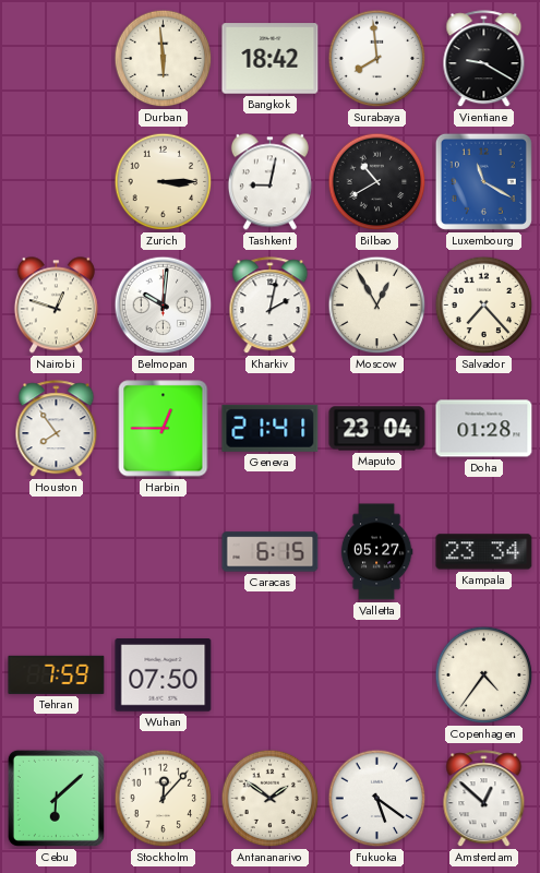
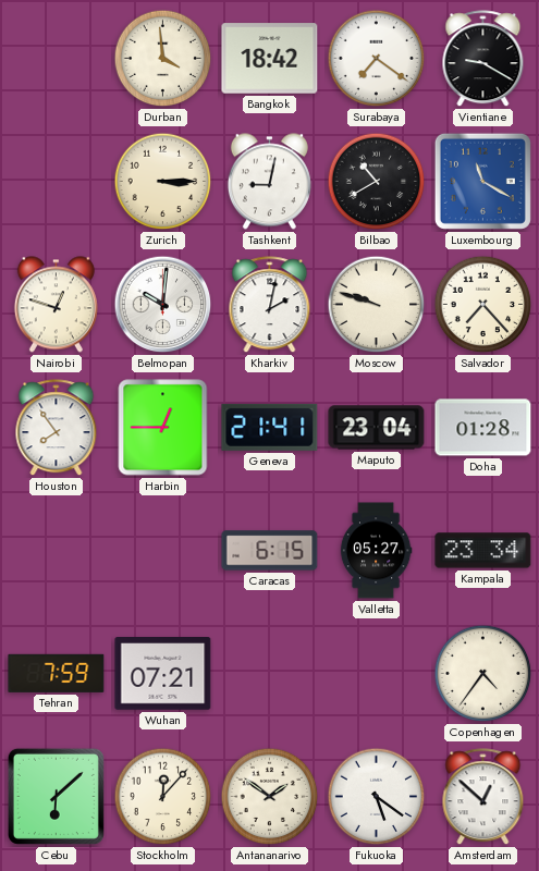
Durban: 5:59 -> 3:59
Surabaya: 7:59 -> 7:21
Moscow: 12:55 -> 9:48
Wuhan: 07:50 -> 07:21
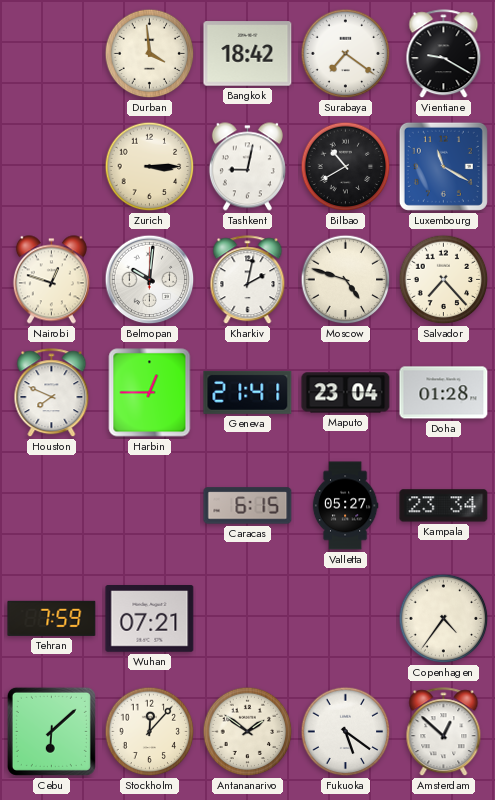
Moscow: 9:48 -> 4:48
Houston: 7:54 -> 7:49
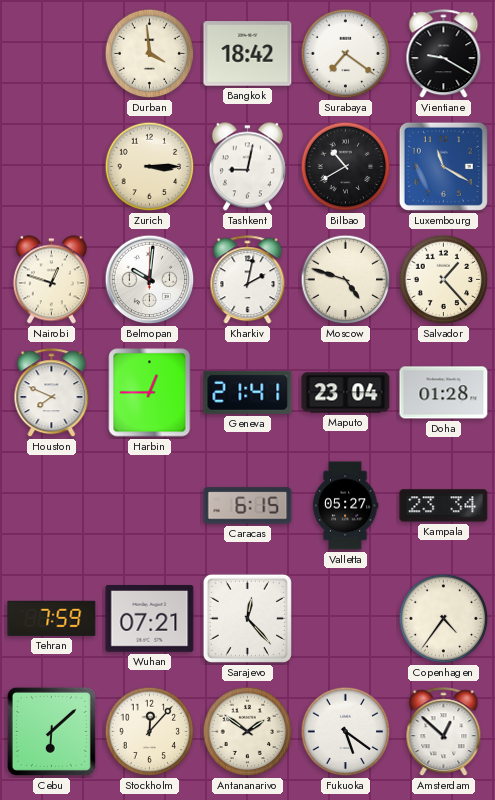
Salvador: 7:23 -> 1:23
Sarajevo: none -> 12:23
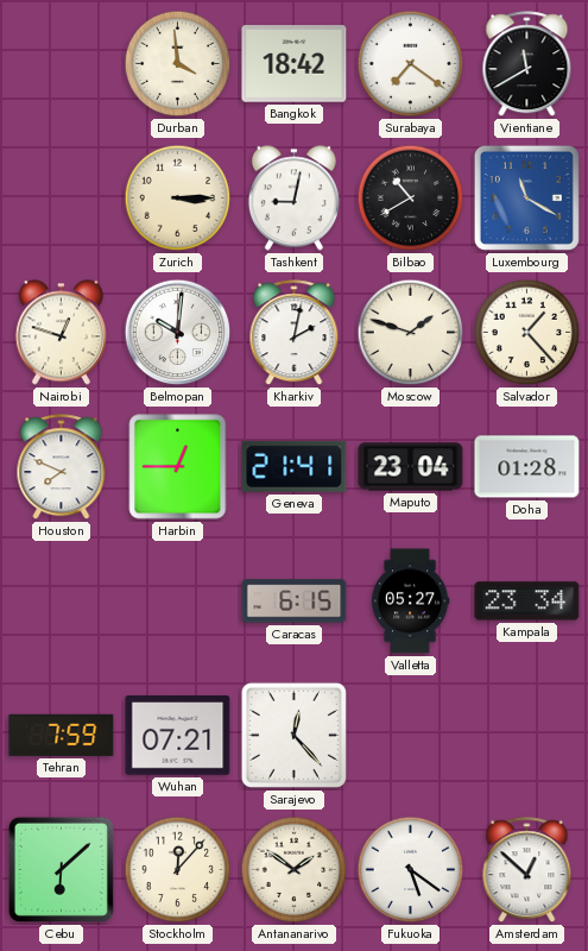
Vientiane: 9:20 -> 11:40
Moscow: 4:48 -> 1:48
Copenhagen: 4:36 -> none
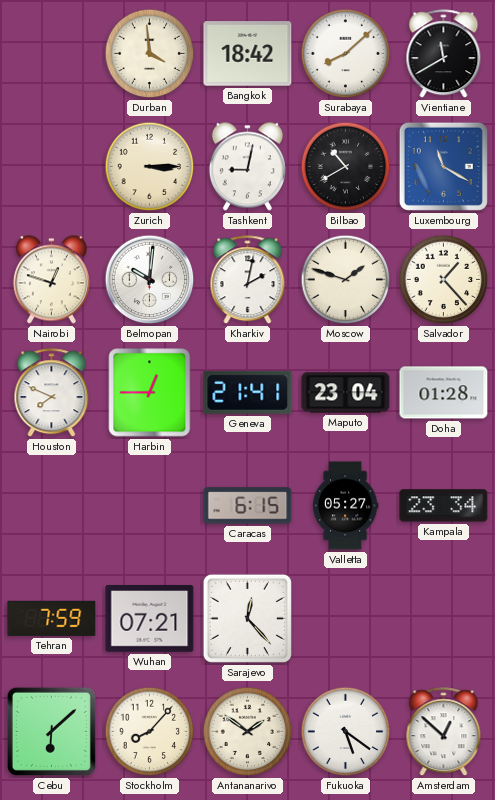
Surabaya: 7:21 -> 8:08
Stockholm: 12:07 -> 8:07
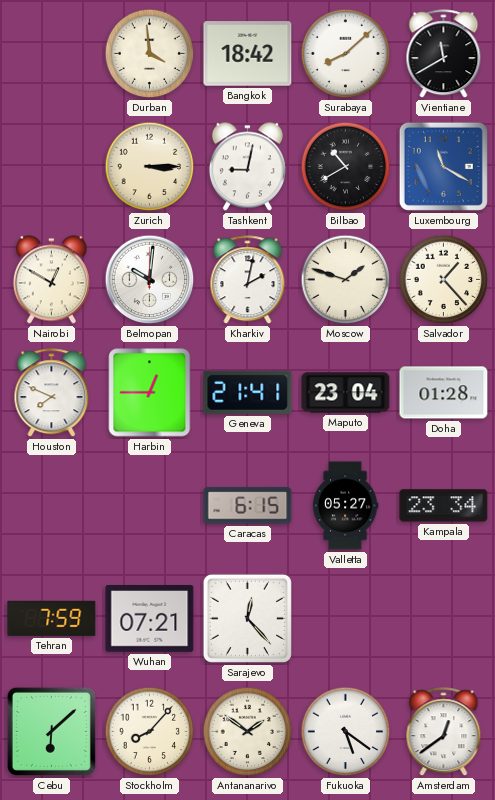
Nairobi: 12:48 -> 12:50
Amsterdam: 12:52 -> 12:39
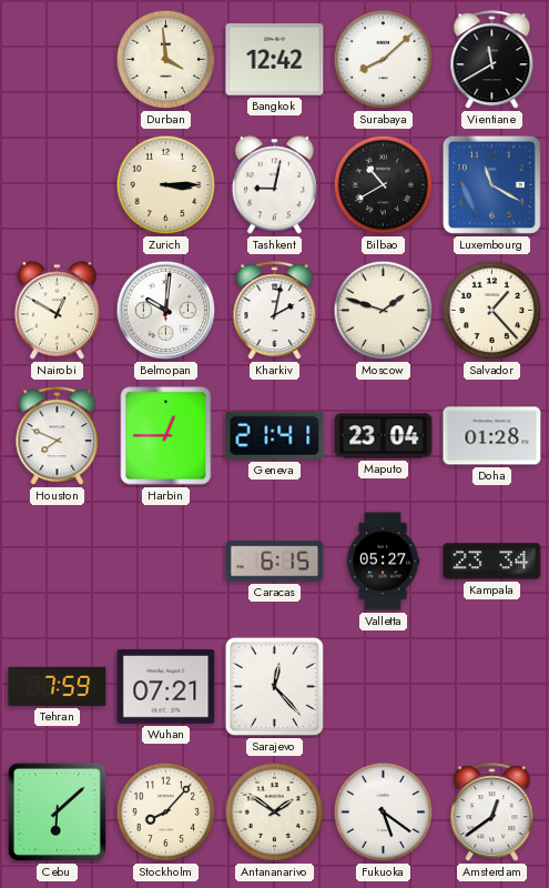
Bangkok: 18:42 -> 12:42
